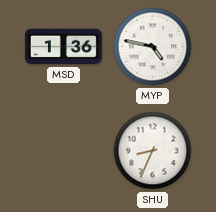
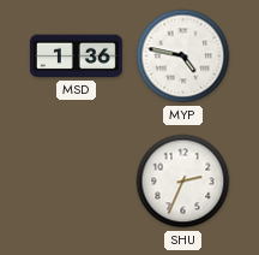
SHU: 8:34 -> 2:34
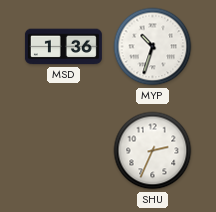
MYP: 4:47 -> 10:33
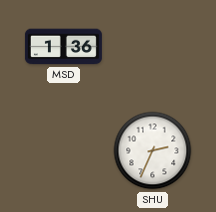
MYP: 10:33 -> none
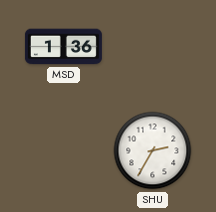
SHU: 2:34 -> 2:35
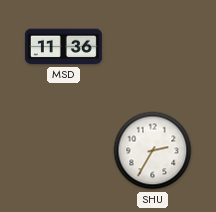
MSD: 1:36 -> 11:36
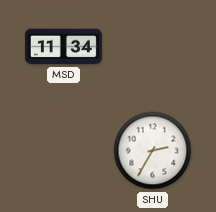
MSD: 11:36 -> 11:34
